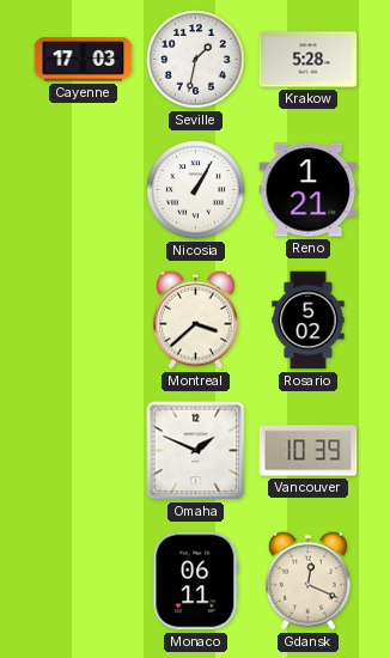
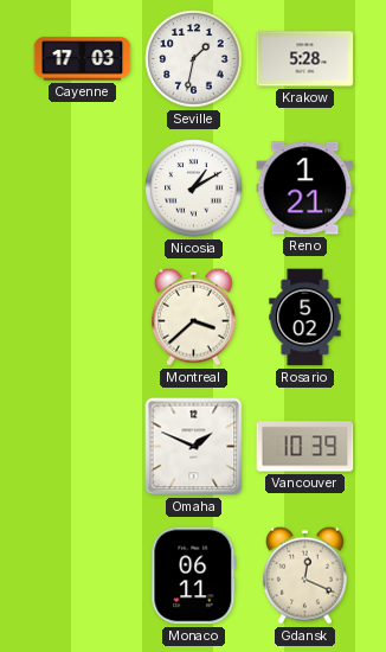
Nicosia: 1:05 -> 1:10
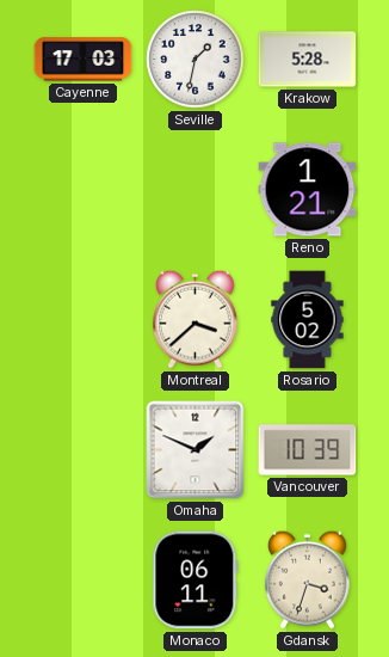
Nicosia: 1:10 -> none
Gdansk: 12:19 -> 3:33
